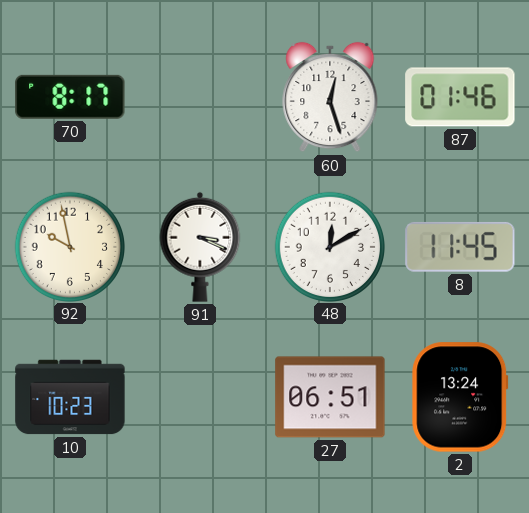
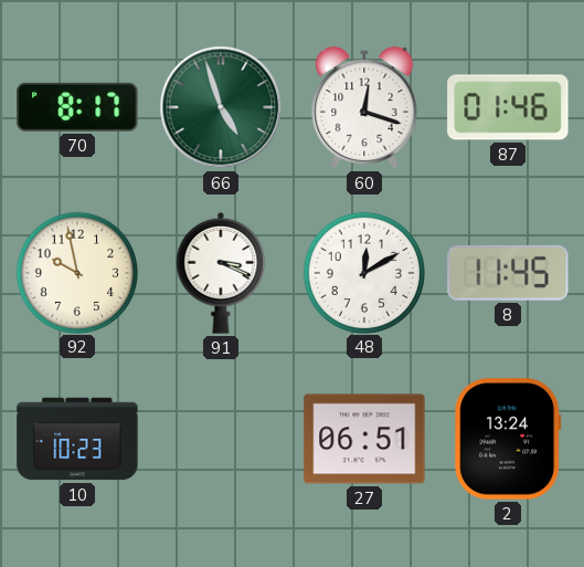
66: none -> 4:57
60: 12:27 -> 12:18
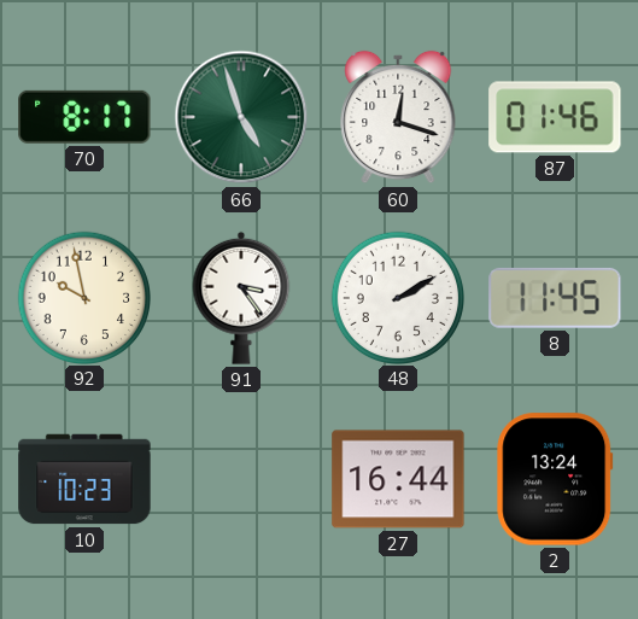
91: 3:19 -> 3:24
48: 12:10 -> 2:10
27: 06:51 -> 16:44
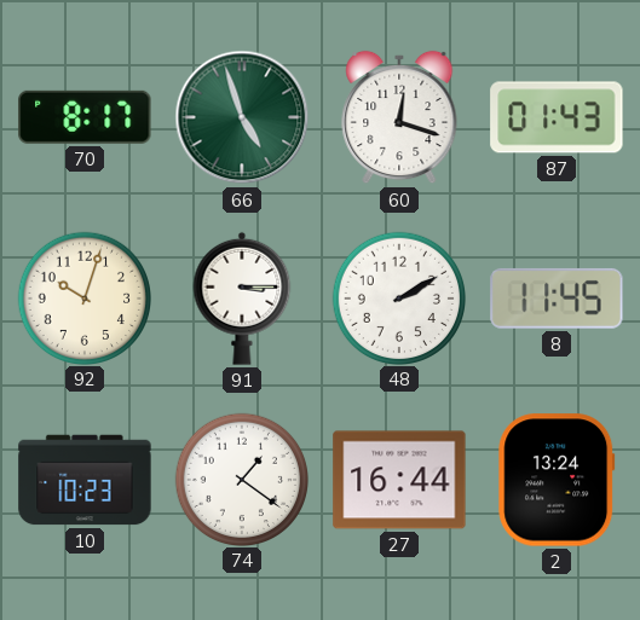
87: 01:46 -> 01:43
92: 9:58 -> 10:03
91: 3:24 -> 3:15
74: none -> 1:21
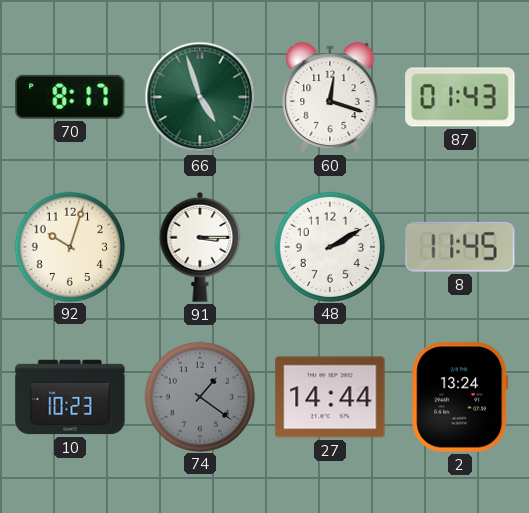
74 dial: white -> grey
27: 16:44 -> 14:44
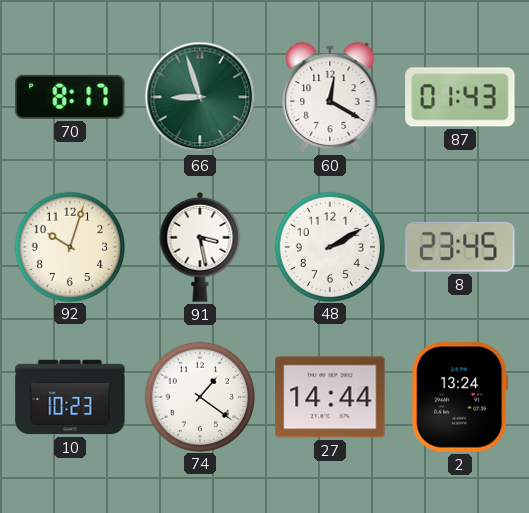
66: 4:57 -> 8:57
60: 12:18 -> 12:20
91: 3:15 -> 3:28
8: 11:45 -> 23:45
74 dial: grey -> white
